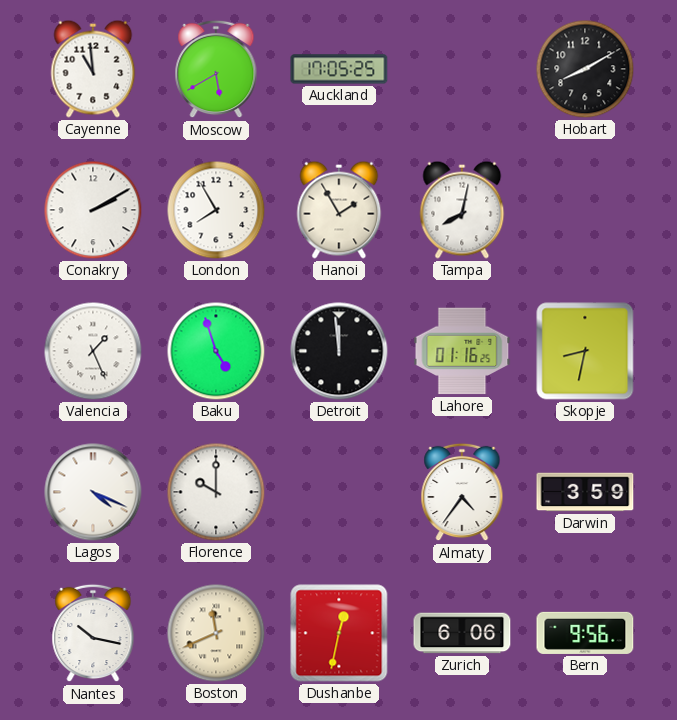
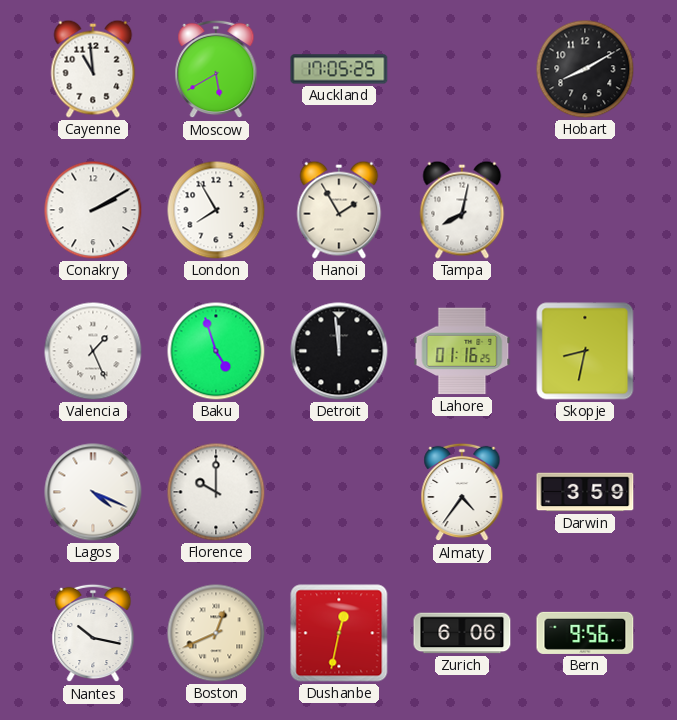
Boston: 11:41 -> 12:41
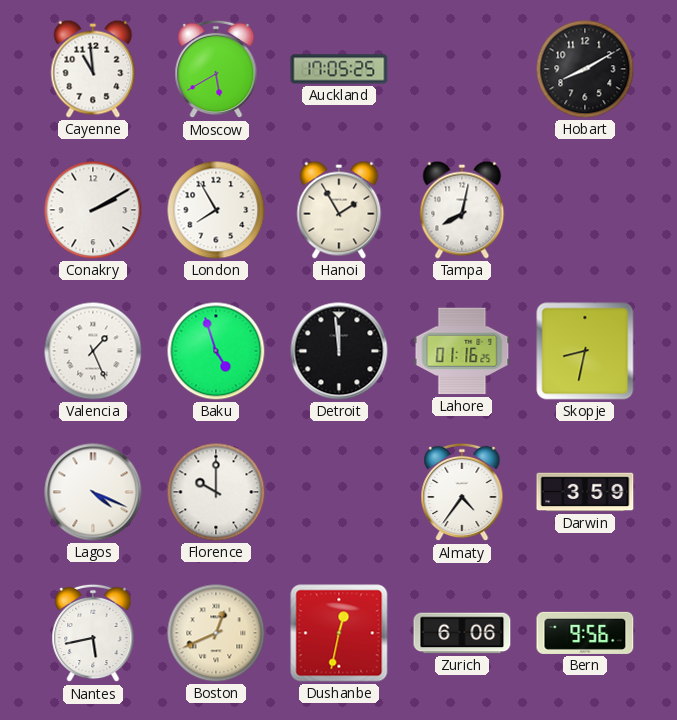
Nantes: 10:17 -> 5:43
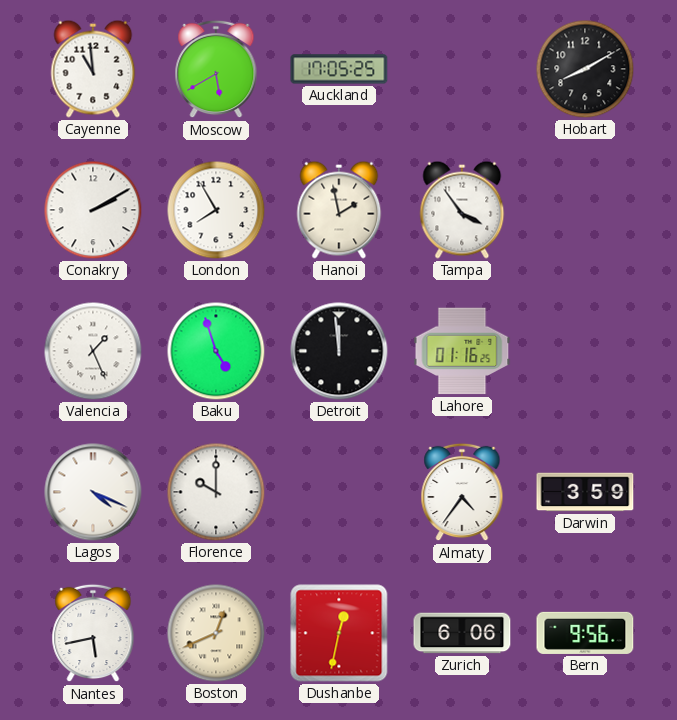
Hanoi: 1:55 -> 1:58
Tampa: 8:02 -> 3:54
Skopje: 8:32 -> none
